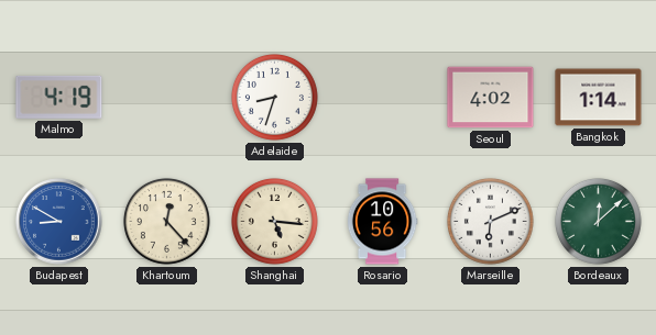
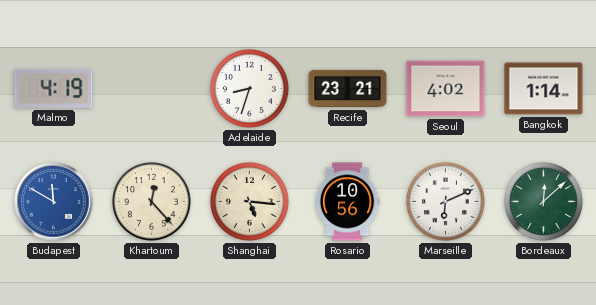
Recife: none -> 23:21
Budapest: 8:50 -> 11:50
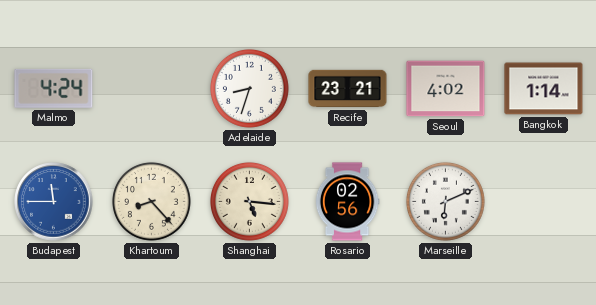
Malmo: 4:19 -> 4:24
Budapest: 11:50 -> 11:45
Khartoum: 12:23 -> 8:23
Rosario: 10:56 -> 02:56
Bordeaux: 12:08 -> none
